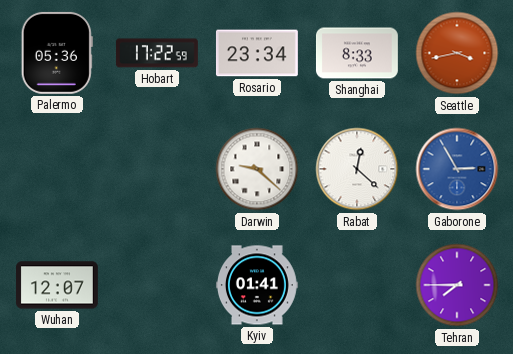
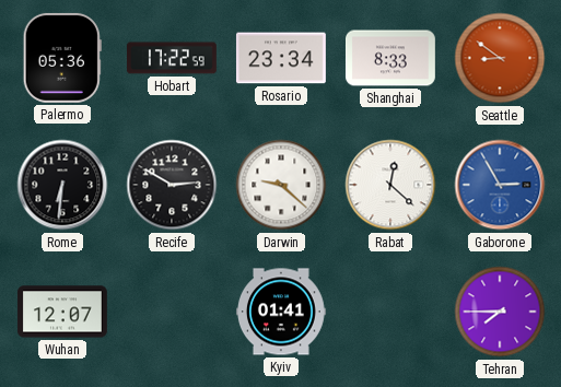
Seattle: 3:43 -> 8:51
Rome: none -> 6:31
Recife: none -> 2:50
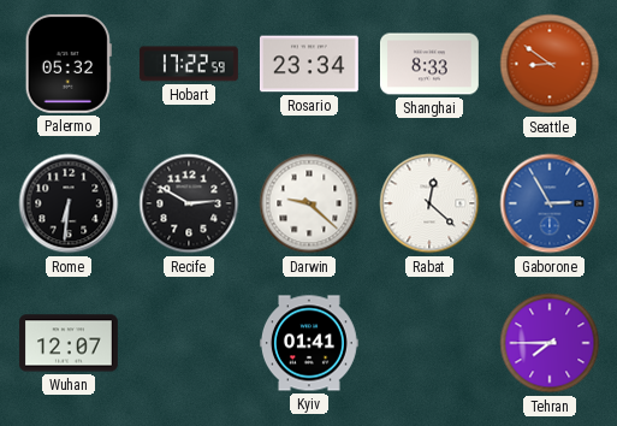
Palermo: 05:36 -> 05:32
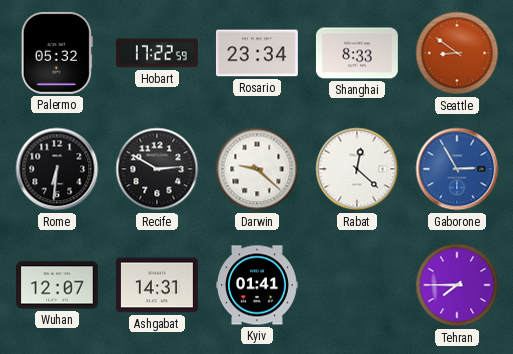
Ashgabat: none -> 14:31
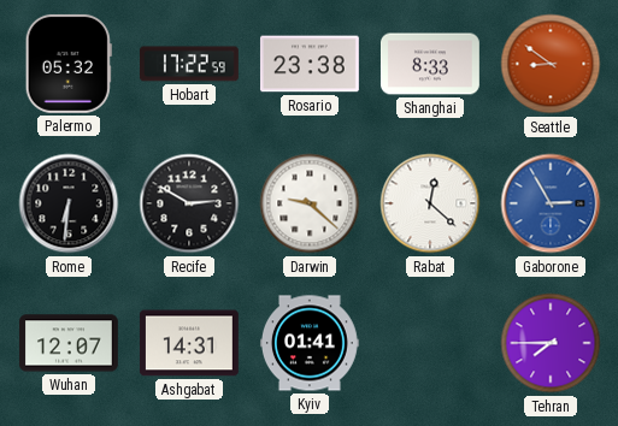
Rosario: 23:34 -> 23:38
